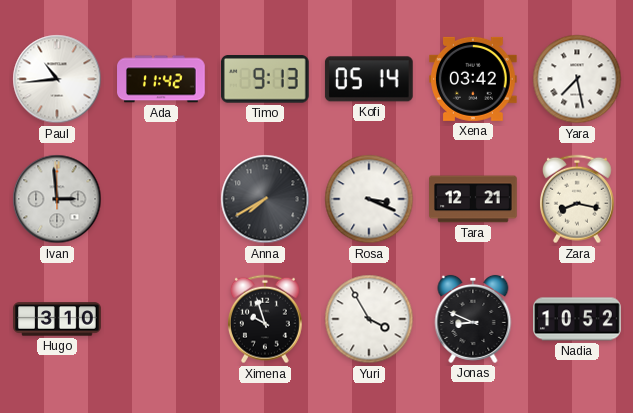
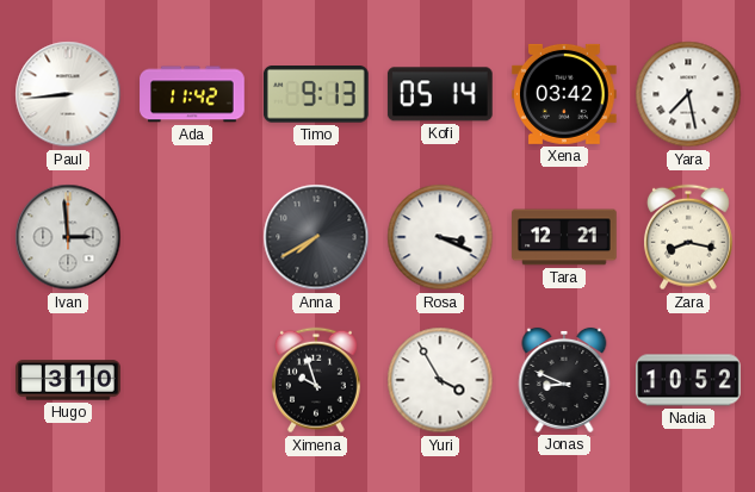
Paul: 10:44 -> 8:44
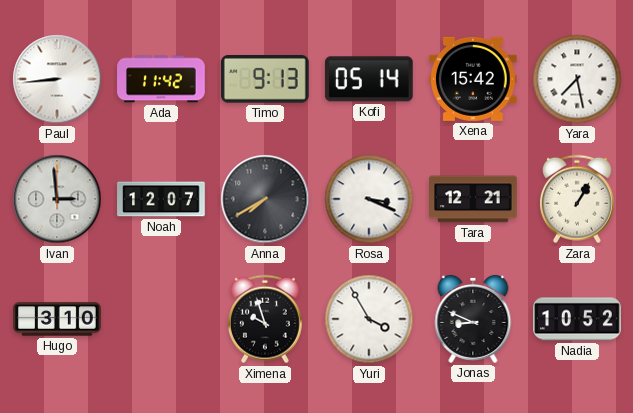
Xena: 03:42 -> 15:42
Noah: none -> 12:07
Zara: 8:17 -> 1:05
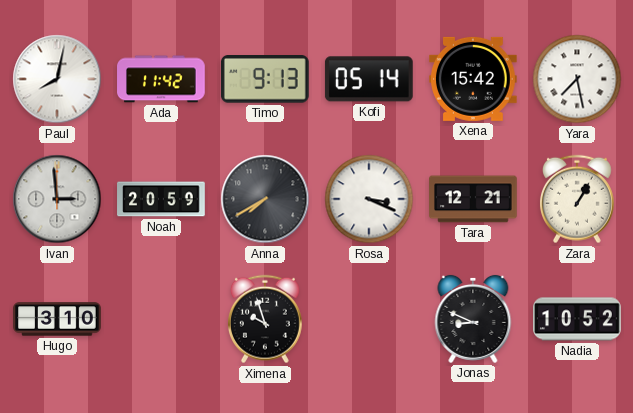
Paul: 8:44 -> 8:02
Noah: 12:07 -> 20:59
Yuri: 3:55 -> none
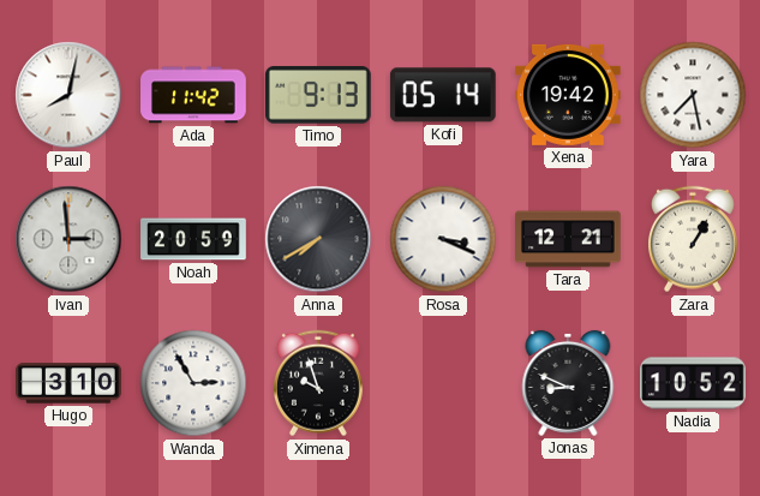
Xena: 15:42 -> 19:42
Wanda: none -> 2:55
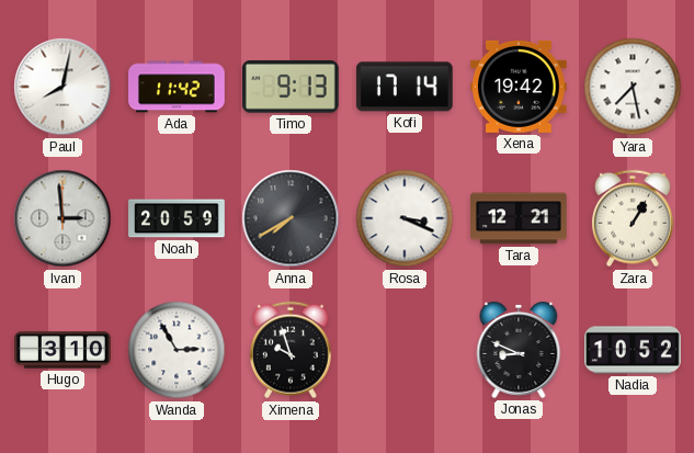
Kofi: 05:14 -> 17:14
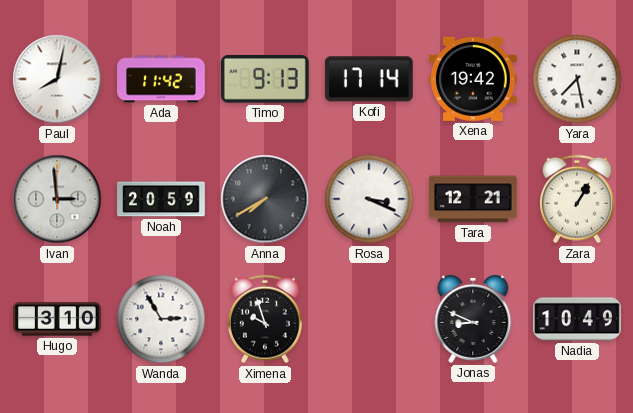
Nadia: 10:52 -> 10:49
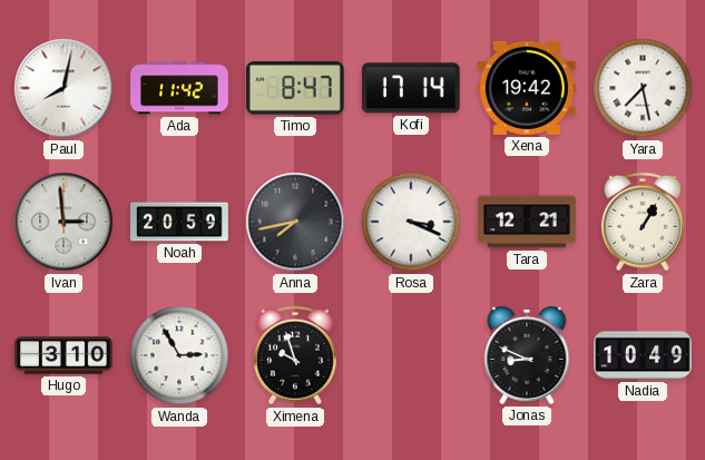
Timo: 9:13 -> 8:47
Anna: 7:40 -> 7:43
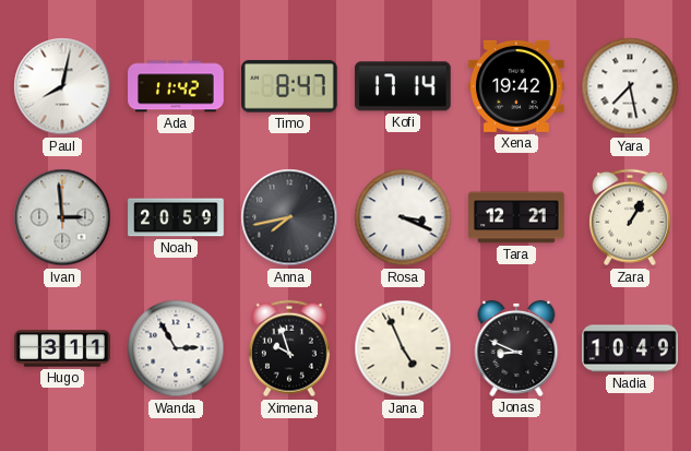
Hugo: 3:10 -> 3:11
Jana: none -> 4:56
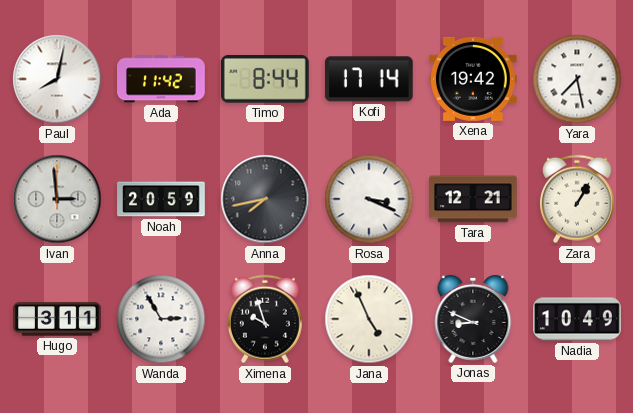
Timo: 8:47 -> 8:44
